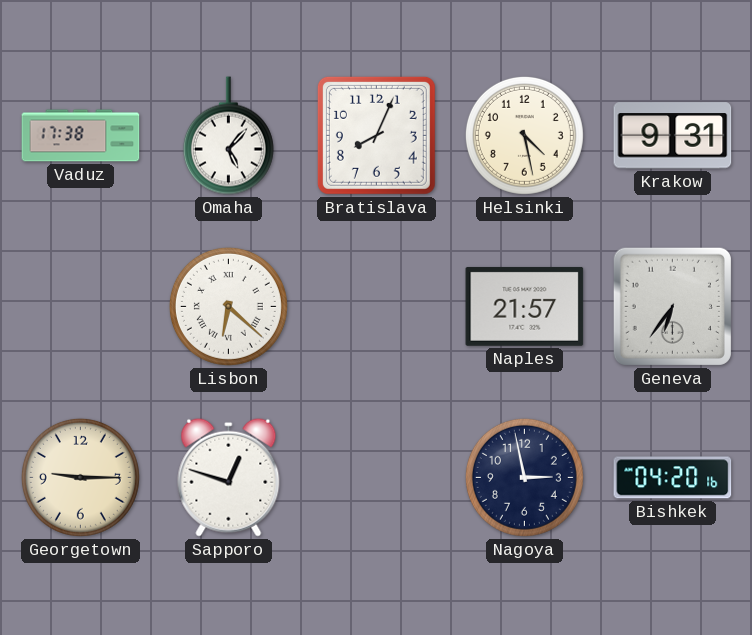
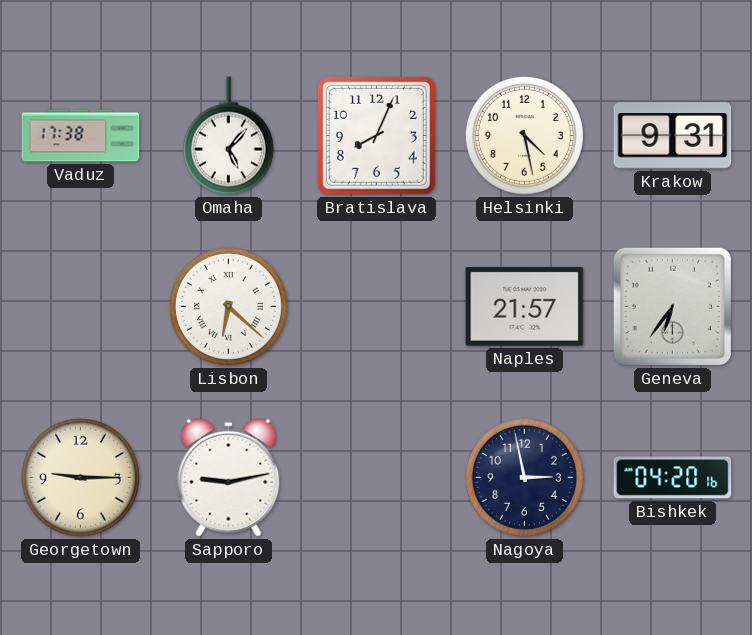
Sapporo: 12:48 -> 9:13
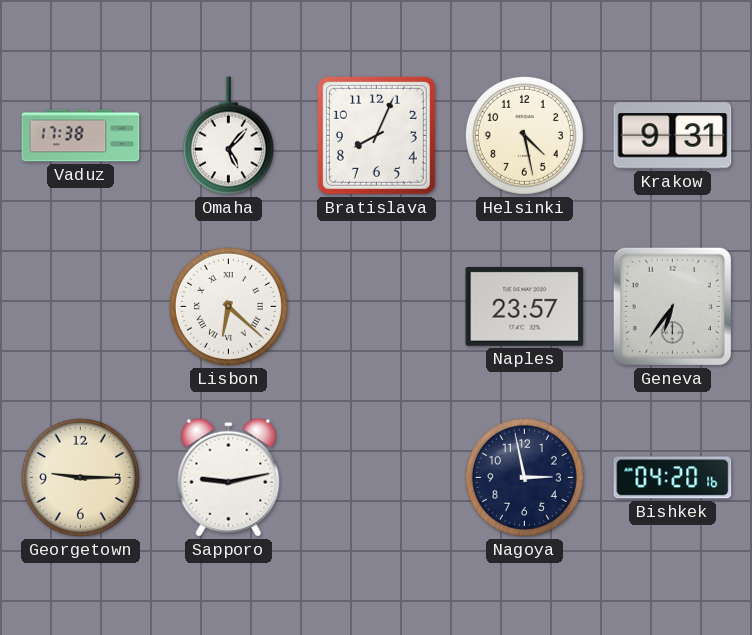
Naples: 21:57 -> 23:57
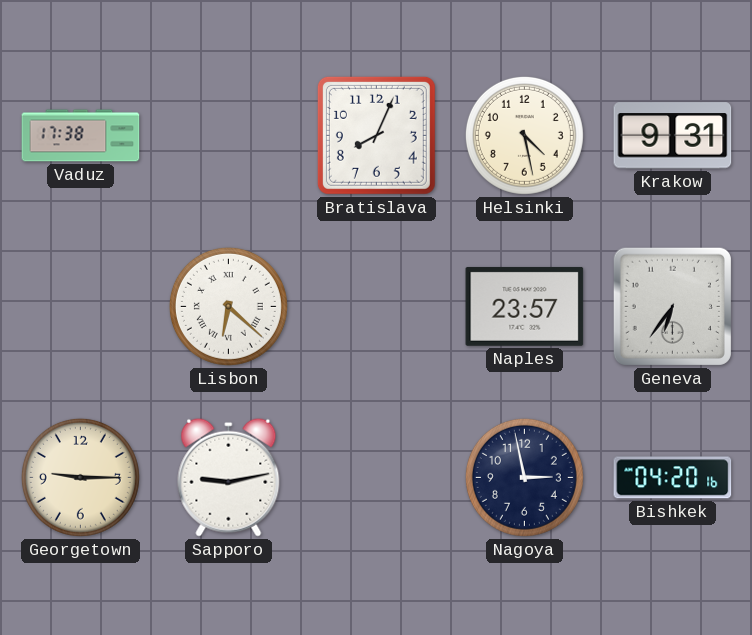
Omaha: 5:07 -> none
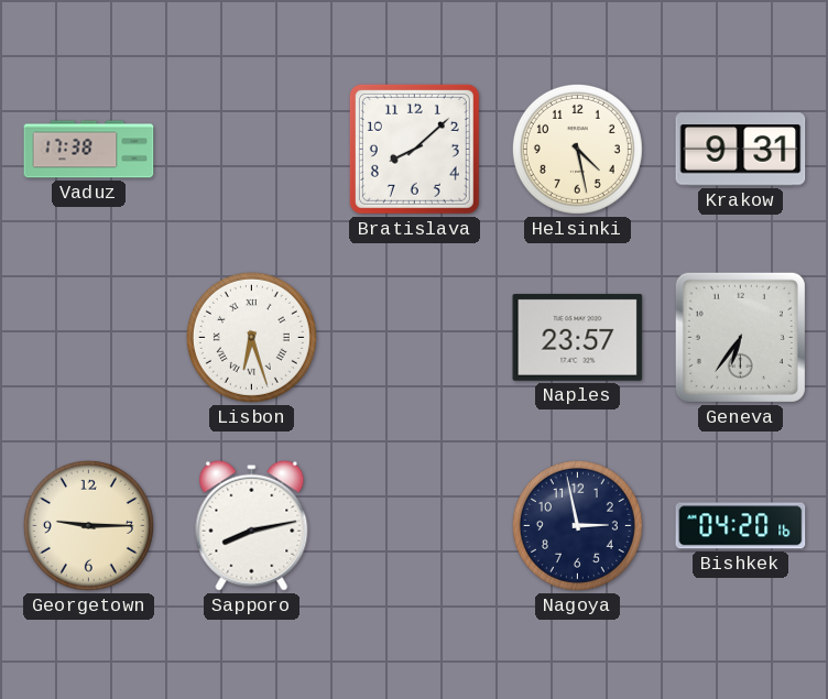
Bratislava: 8:04 -> 8:08
Lisbon: 6:22 -> 6:27
Sapporo: 9:13 -> 8:13
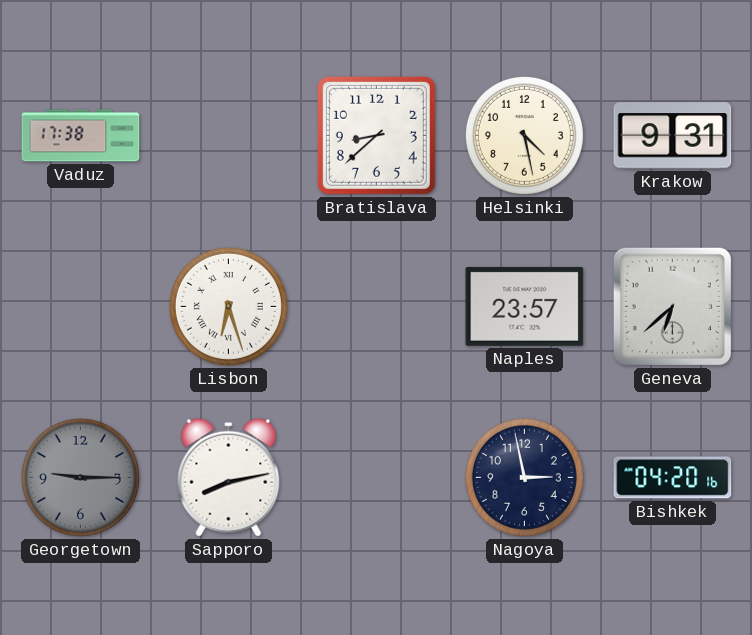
Bratislava: 8:08 -> 8:38
Geneva: 6:36 -> 6:38
Georgetown dial: cream -> grey
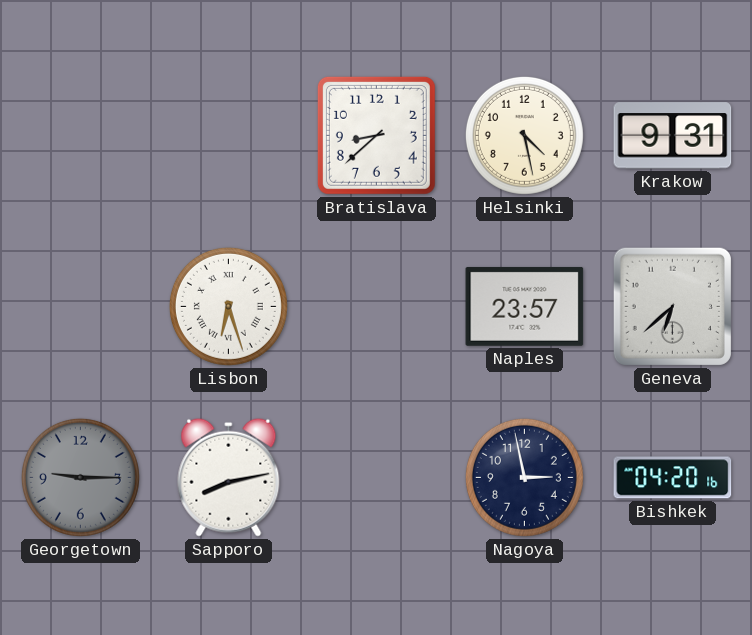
Vaduz: 17:38 -> none
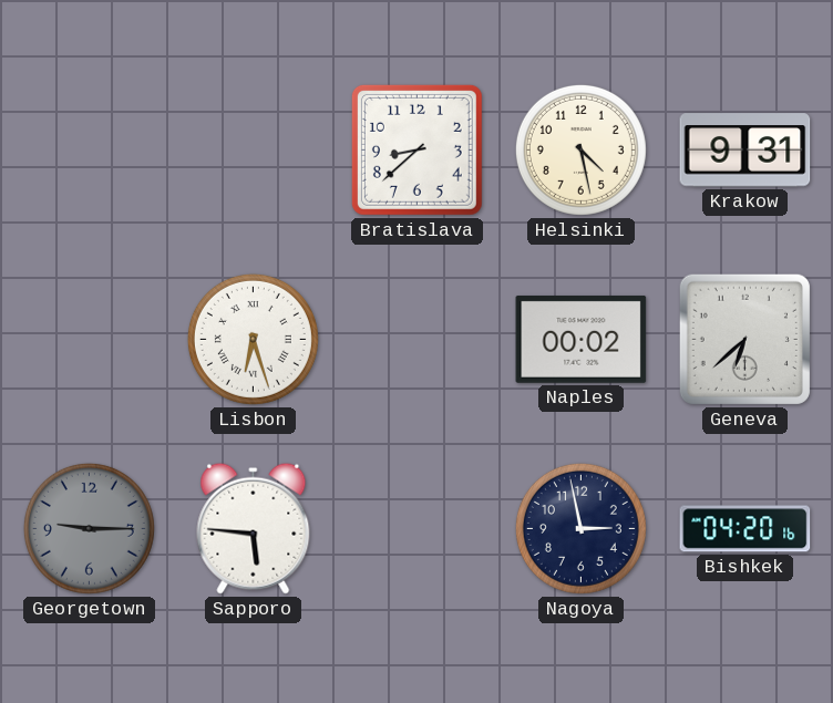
Naples: 23:57 -> 00:02
Sapporo: 8:13 -> 5:46
